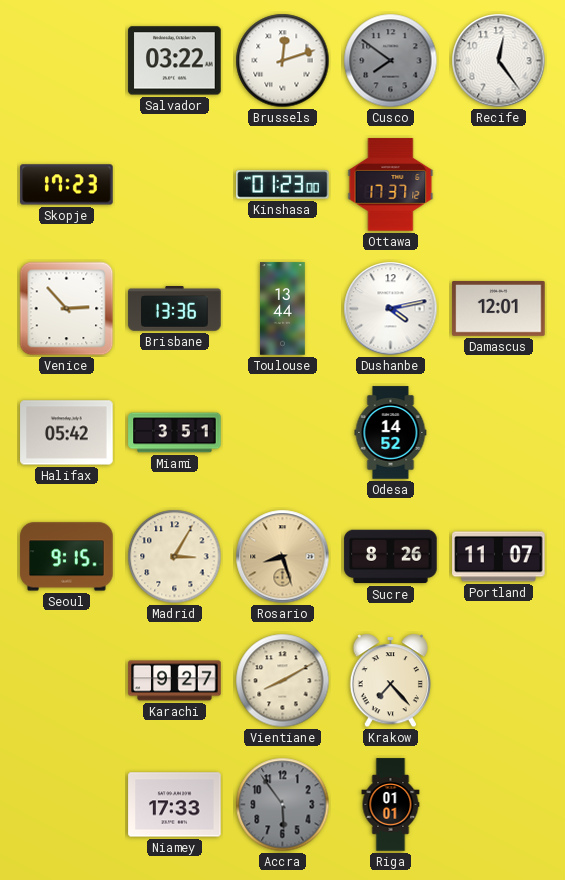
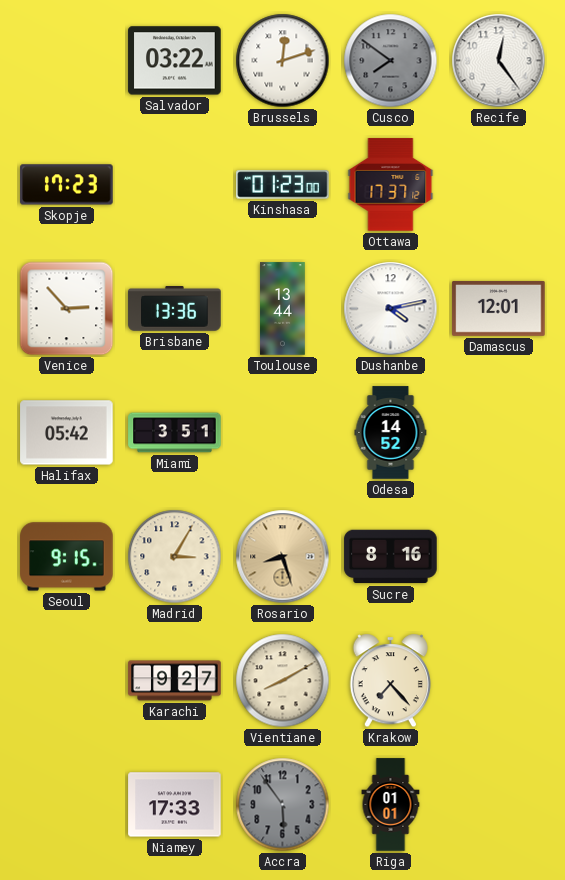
Sucre: 8:26 -> 8:16
Portland: 11:07 -> none
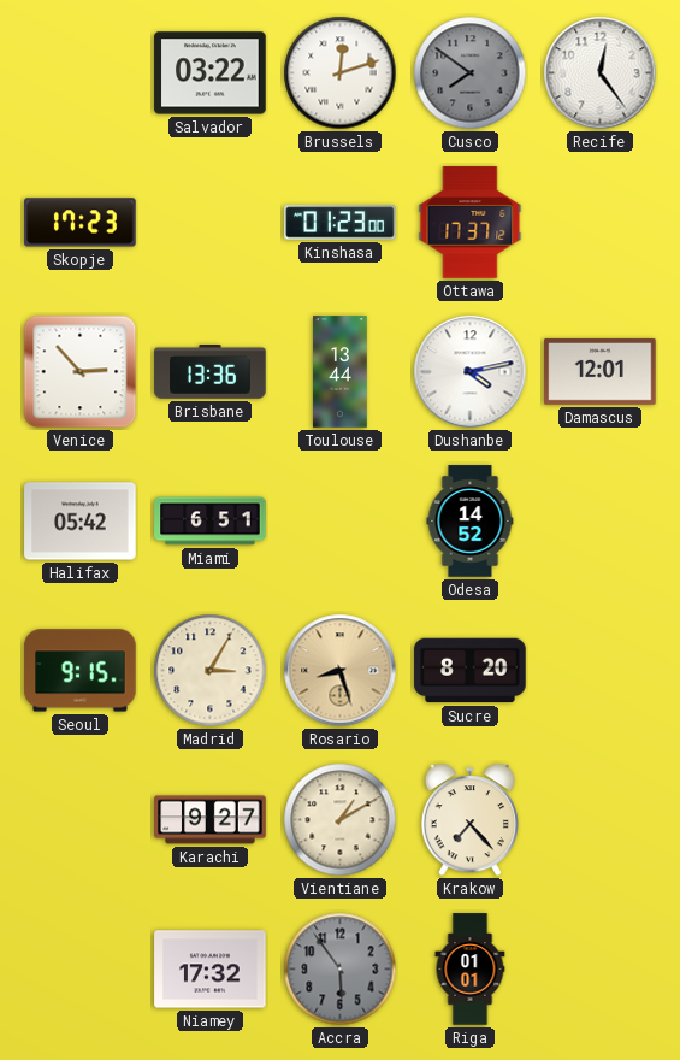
Miami: 3:51 -> 6:51
Sucre: 8:16 -> 8:20
Vientiane: 8:10 -> 1:10
Niamey: 17:33 -> 17:32
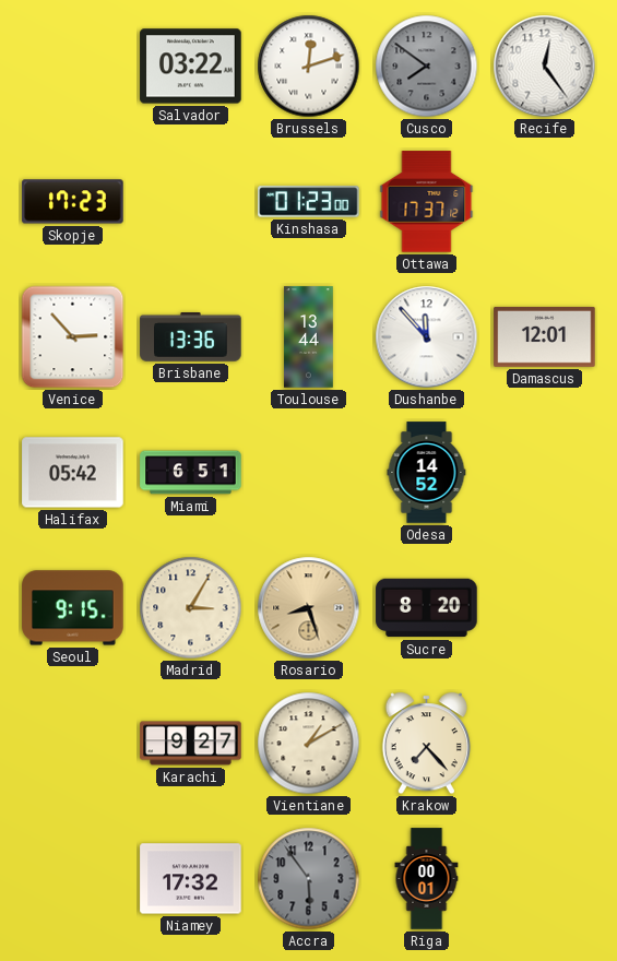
Dushanbe: 4:13 -> 11:53
Riga: 01:01 -> 00:01
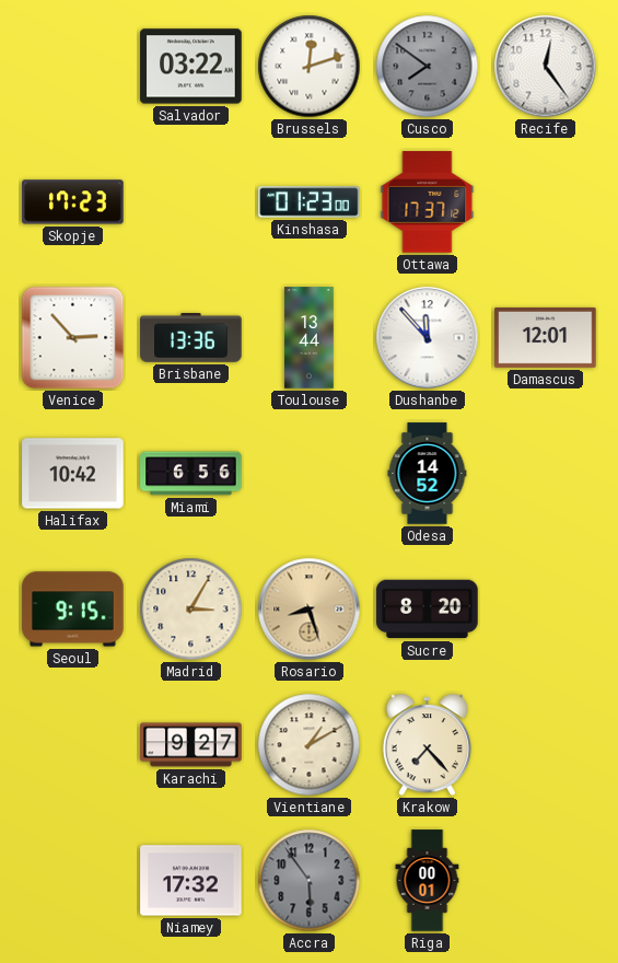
Halifax: 05:42 -> 10:42
Miami: 6:51 -> 6:56
